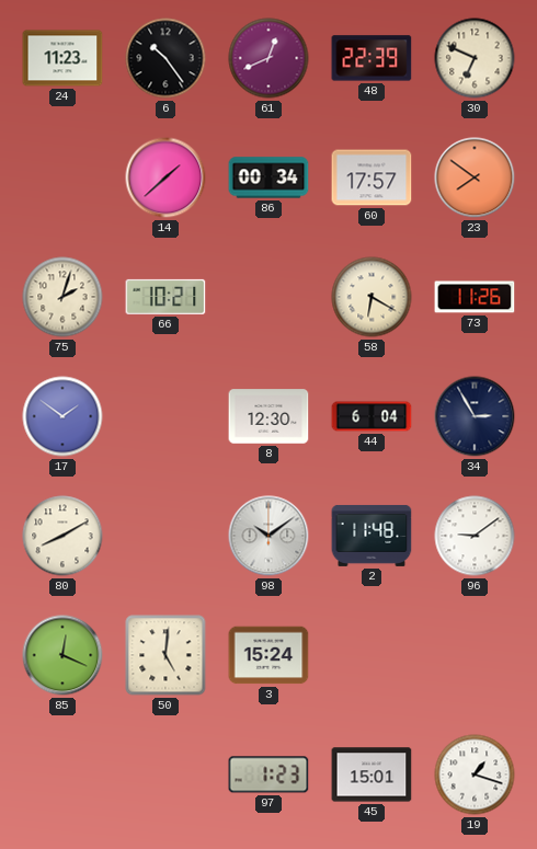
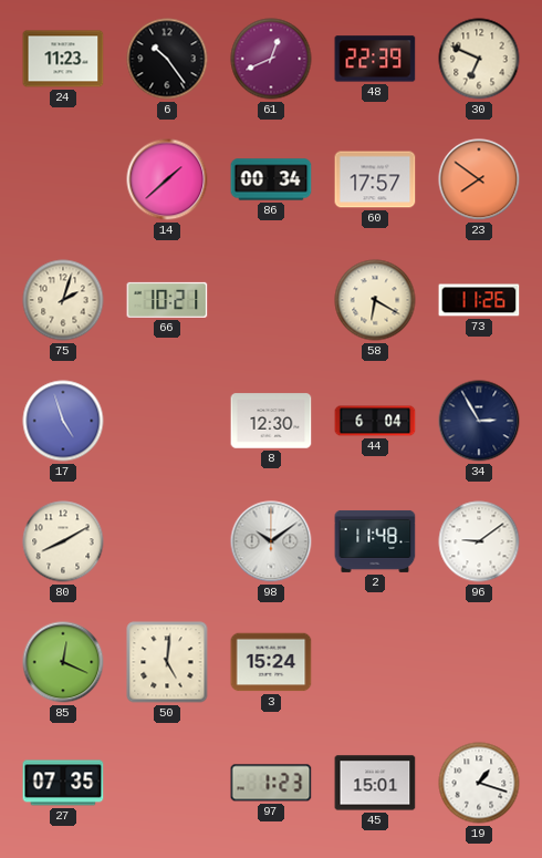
17: 1:51 -> 4:57
27: none -> 07:35
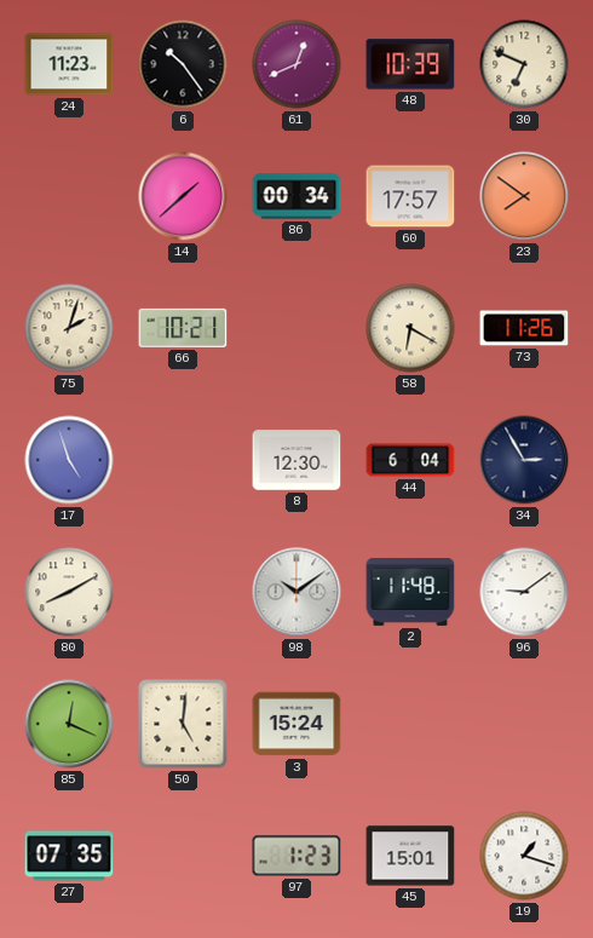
48: 22:39 -> 10:39
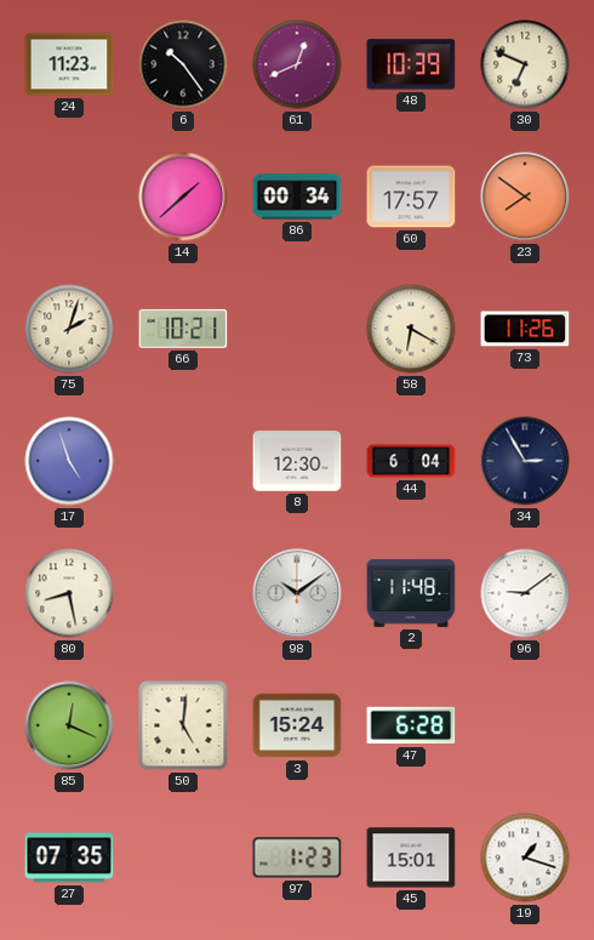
80: 8:10 -> 8:28
47: none -> 6:28
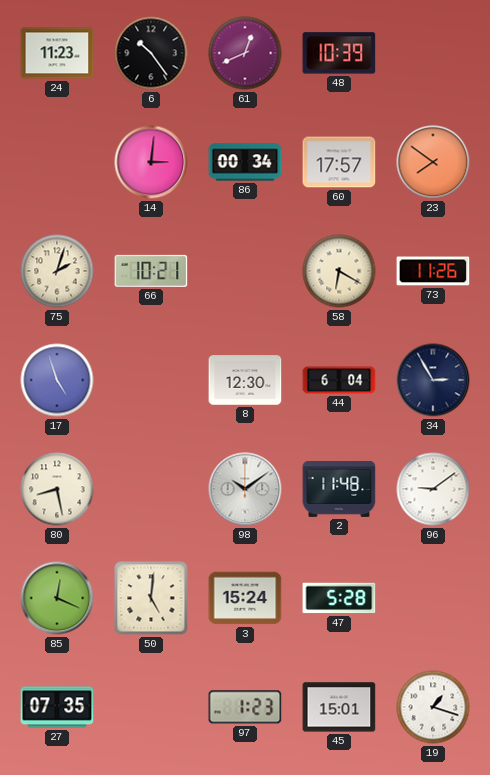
30: 6:49 -> none
14: 1:38 -> 3:01
47: 6:28 -> 5:28
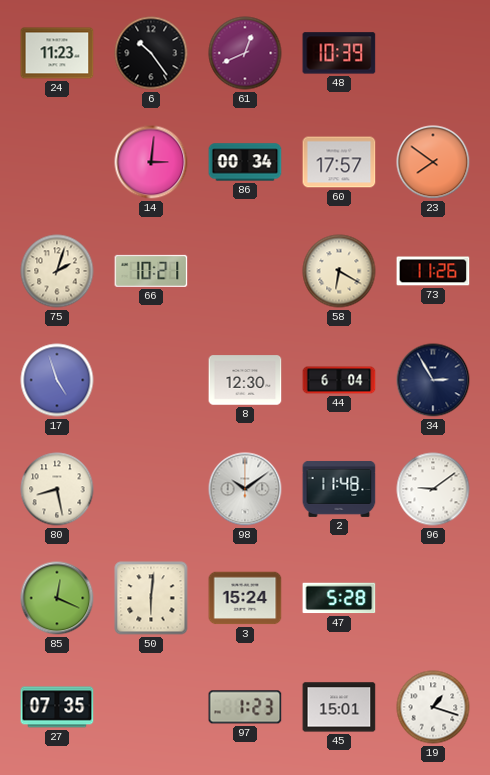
50: 5:01 -> 6:01
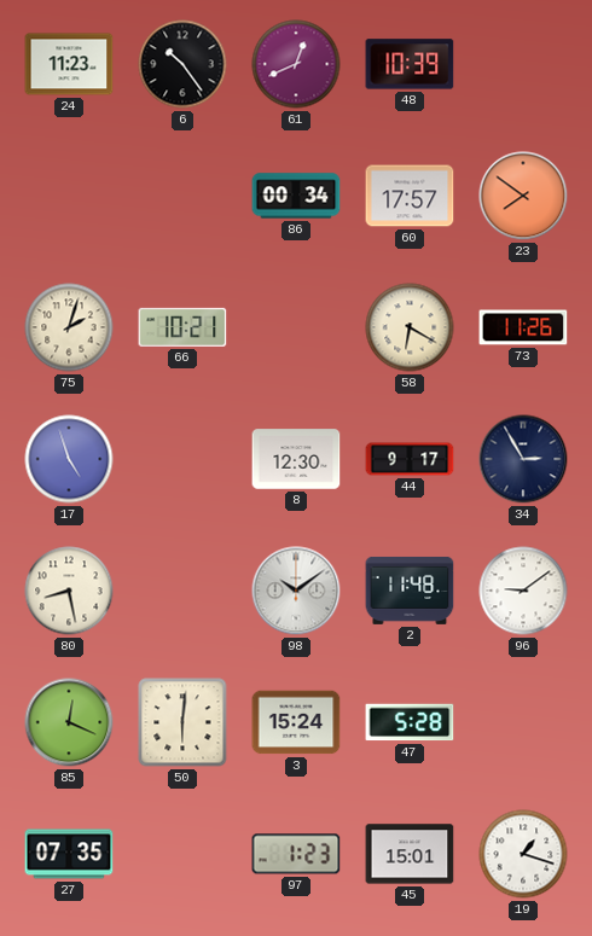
14: 3:01 -> none
44: 6:04 -> 9:17
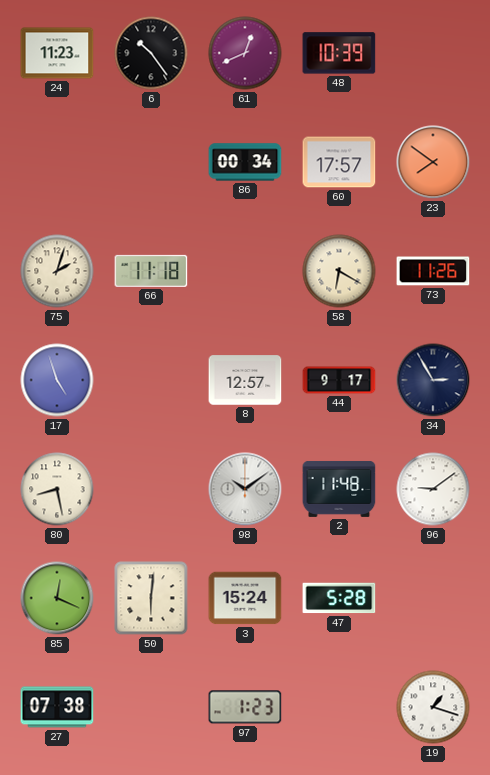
66: 10:21 -> 11:18
8: 12:30 -> 12:57
27: 07:35 -> 07:38
45: 15:01 -> none
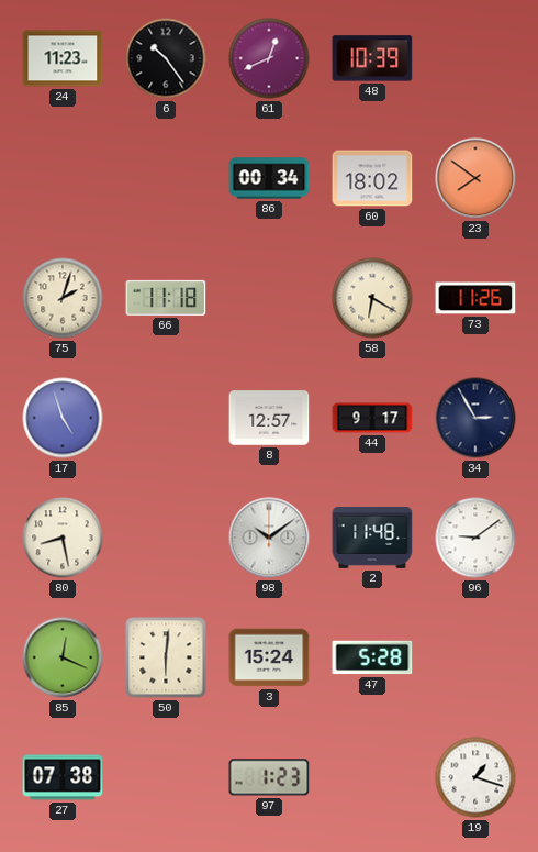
60: 17:57 -> 18:02
